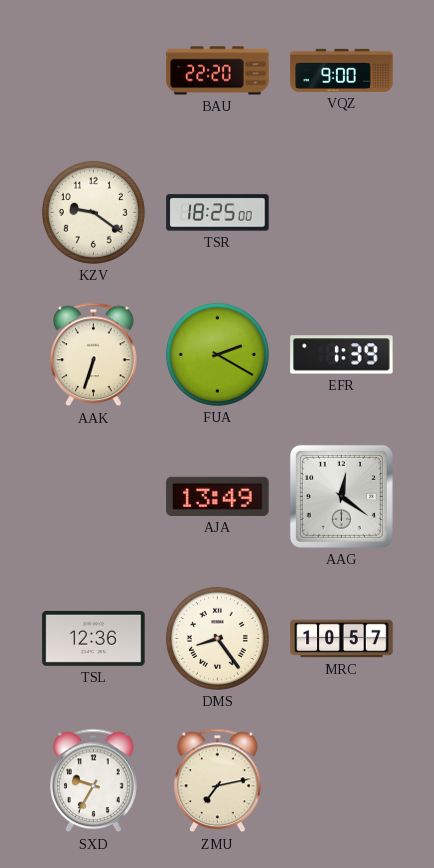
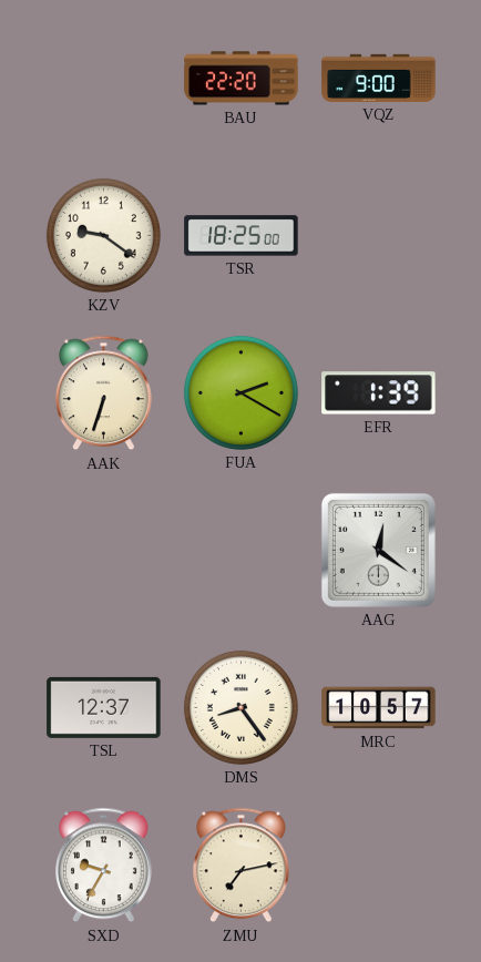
AJA: 13:49 -> none
TSL: 12:36 -> 12:37
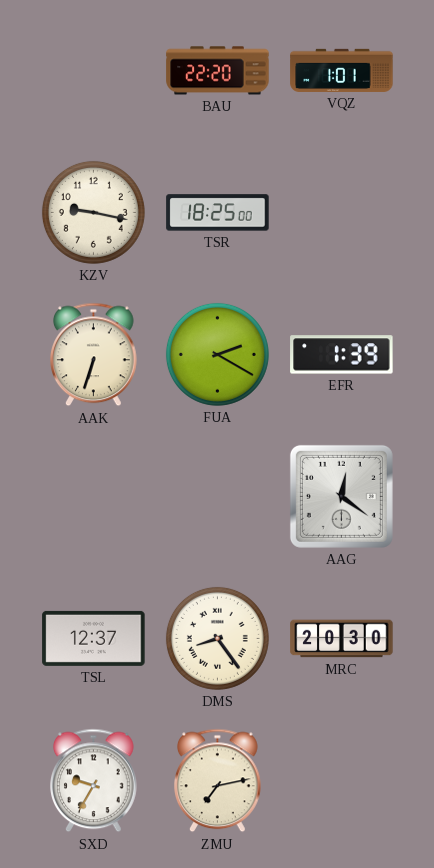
VQZ: 9:00 -> 1:01
KZV: 9:21 -> 9:17
MRC: 10:57 -> 20:30
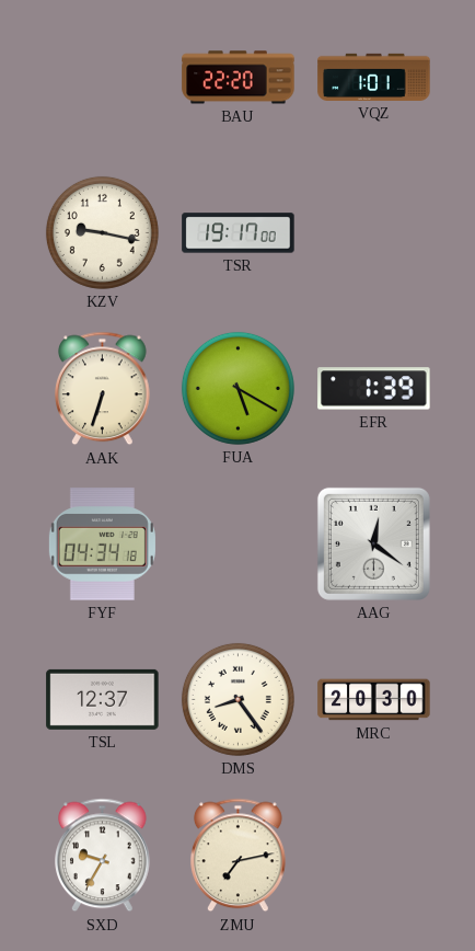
TSR: 18:25 -> 19:17
FUA: 2:20 -> 5:20
FYF: none -> 04:34
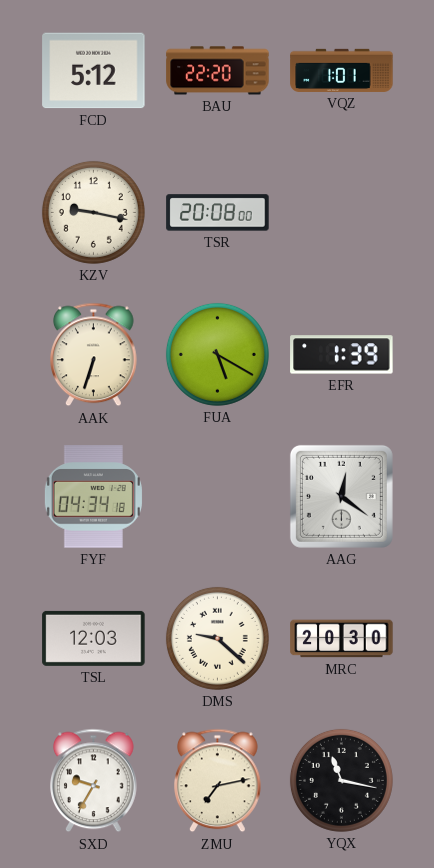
FCD: none -> 5:12
TSR: 19:17 -> 20:08
TSL: 12:37 -> 12:03
DMS: 8:24 -> 9:22
YQX: none -> 11:17
